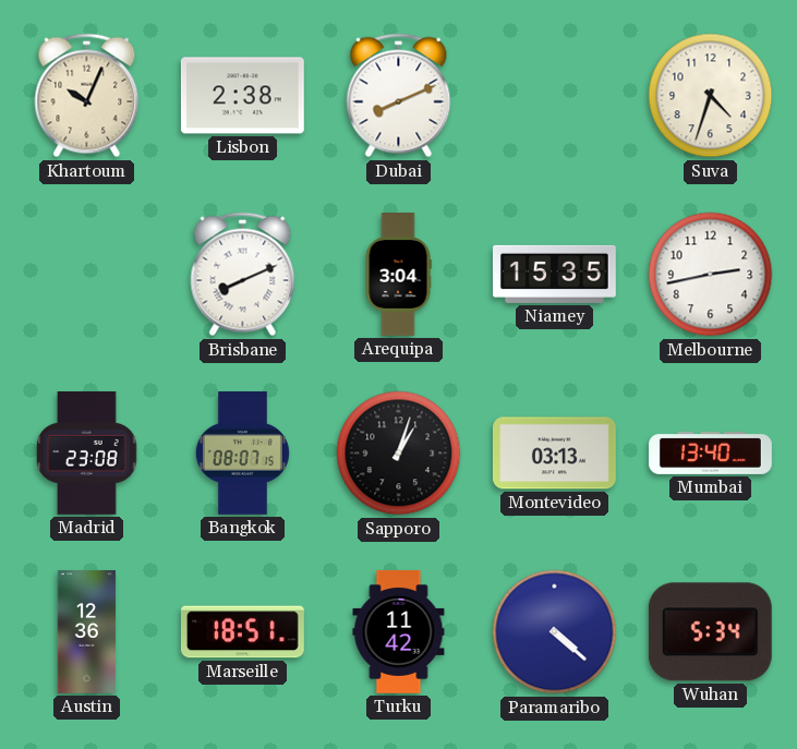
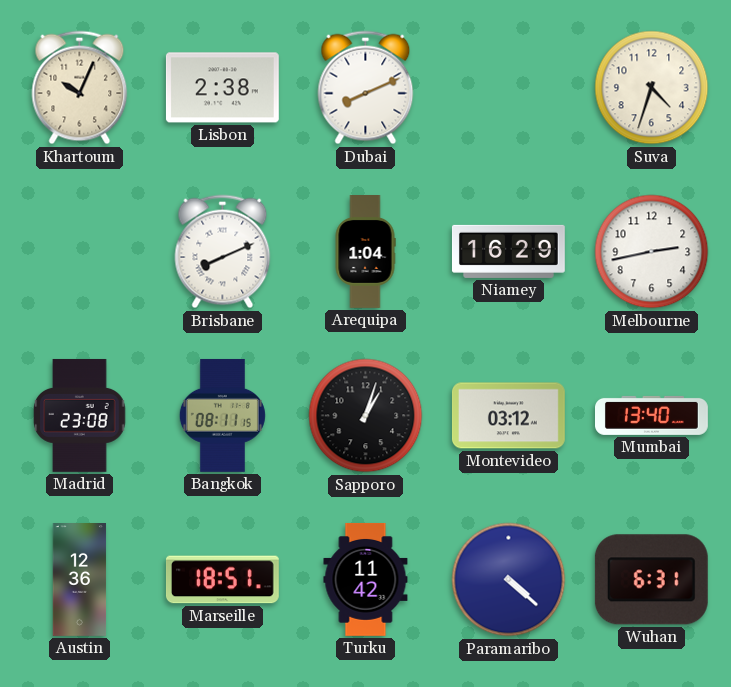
Arequipa: 3:04 -> 1:04
Niamey: 15:35 -> 16:29
Bangkok: 08:07 -> 08:11
Montevideo: 03:13 -> 03:12
Wuhan: 5:34 -> 6:31
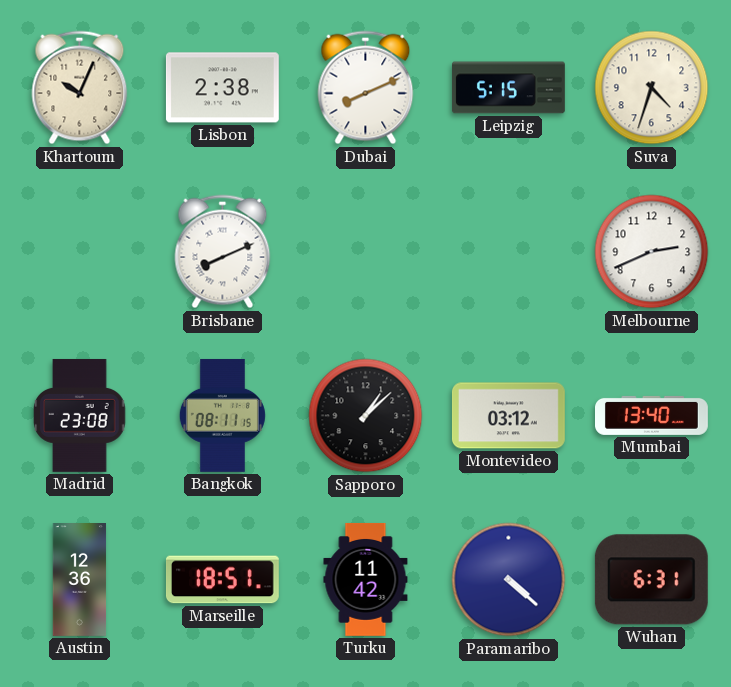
Leipzig: none -> 5:15
Arequipa: 1:04 -> none
Niamey: 16:29 -> none
Melbourne: 2:43 -> 2:41
Sapporo: 1:03 -> 1:08
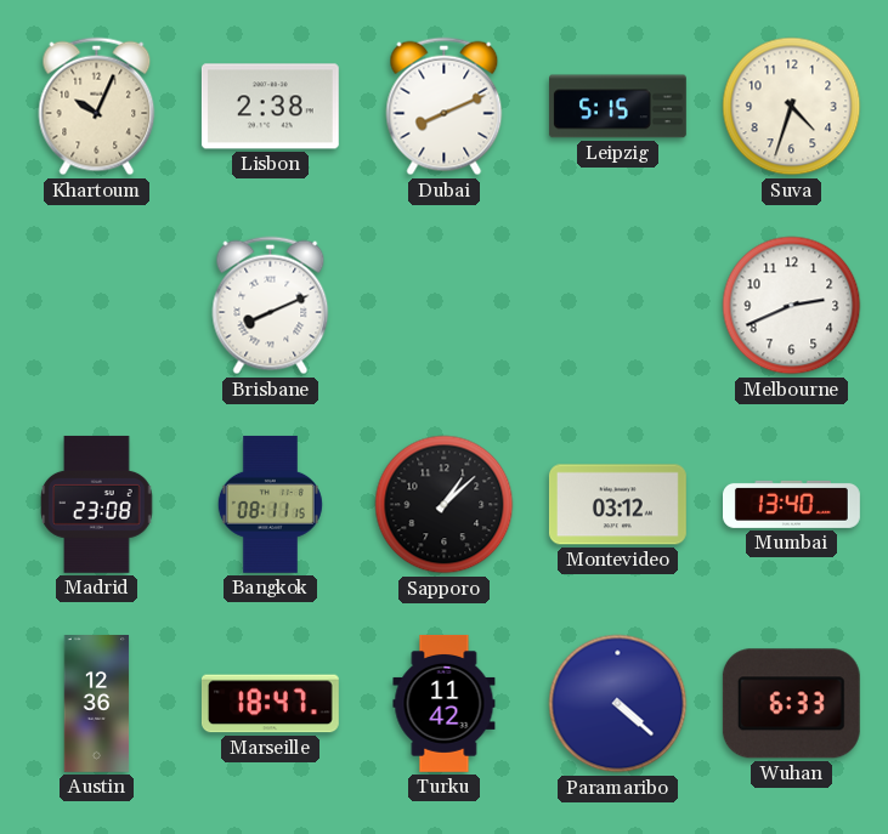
Marseille: 18:51 -> 18:47
Wuhan: 6:31 -> 6:33
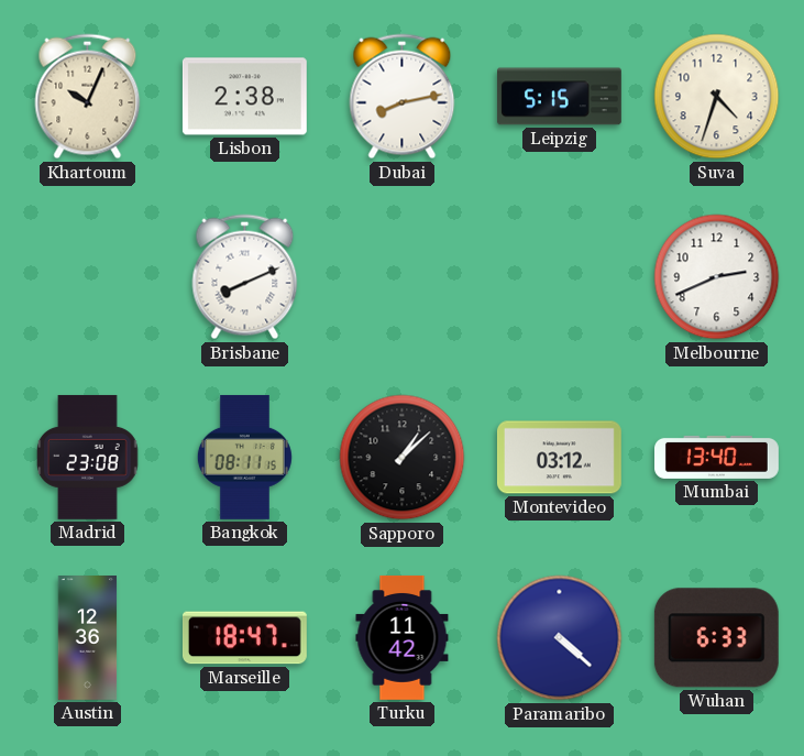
Dubai: 8:11 -> 8:13
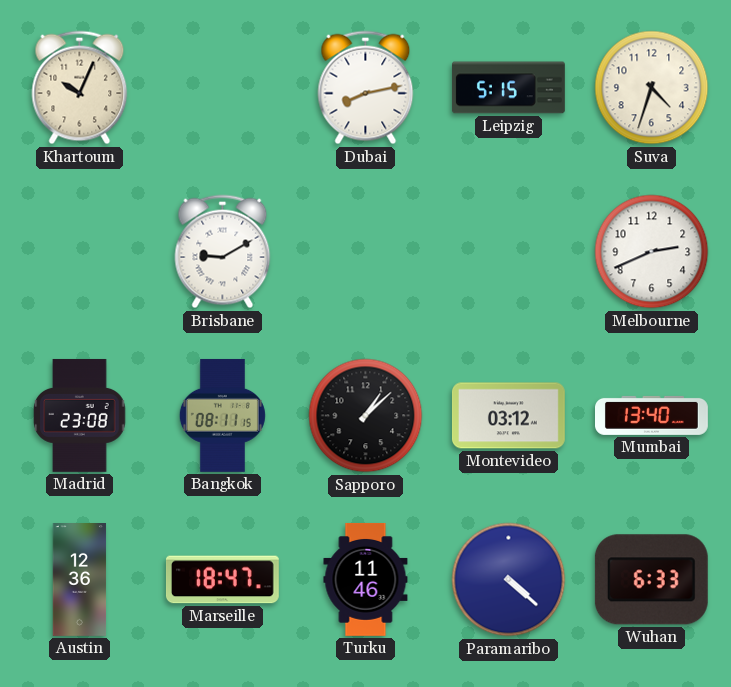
Lisbon: 2:38 -> none
Brisbane: 8:11 -> 9:10
Turku: 11:42 -> 11:46
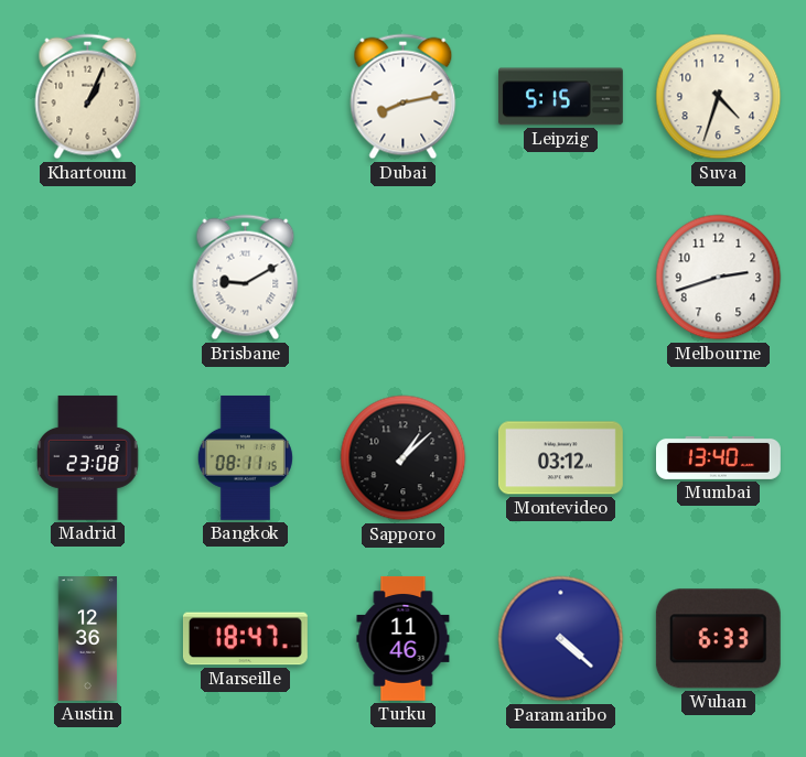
Khartoum: 10:04 -> 1:04
Melbourne: 2:41 -> 2:42
